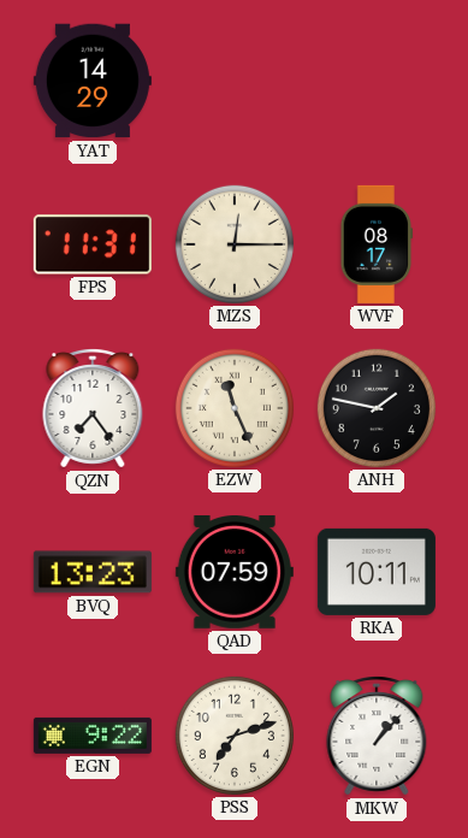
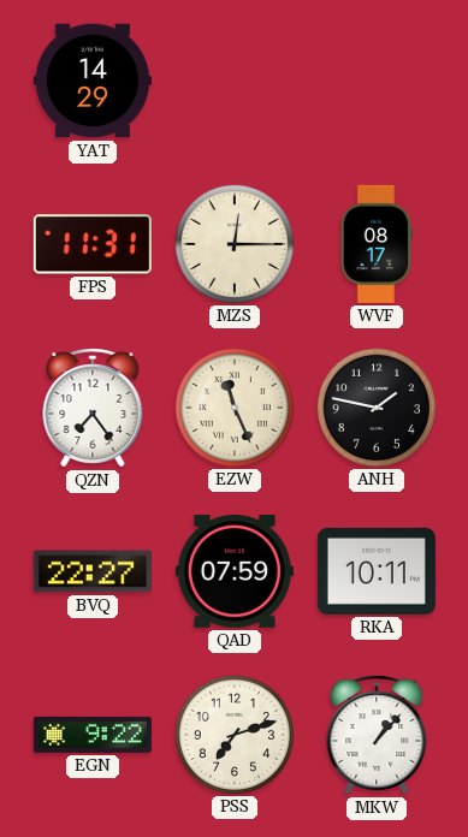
BVQ: 13:23 -> 22:27
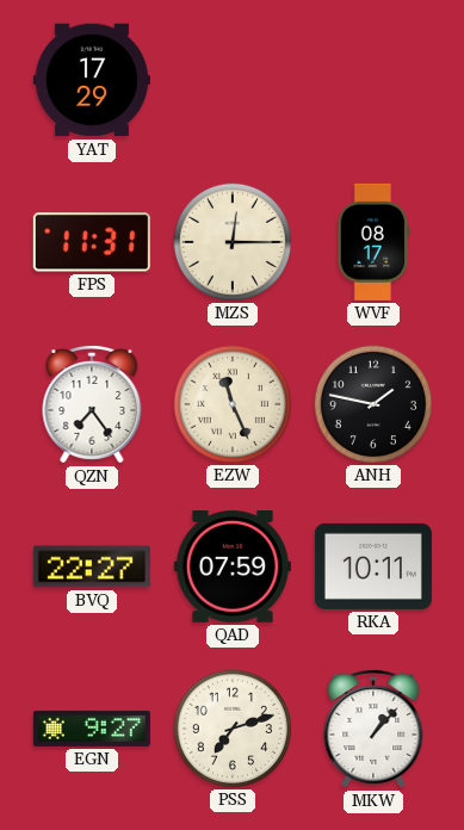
YAT: 14:29 -> 17:29
EGN: 9:22 -> 9:27
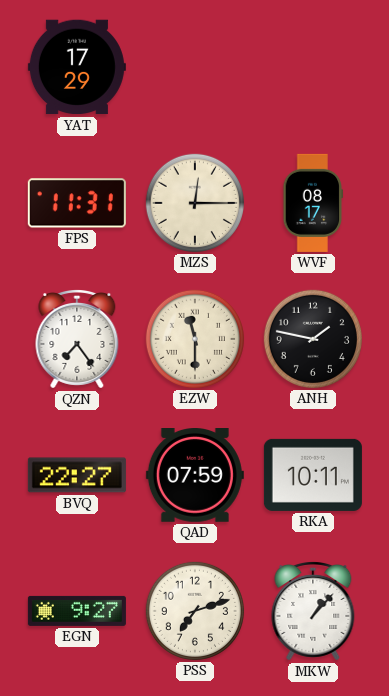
EZW: 11:26 -> 11:30
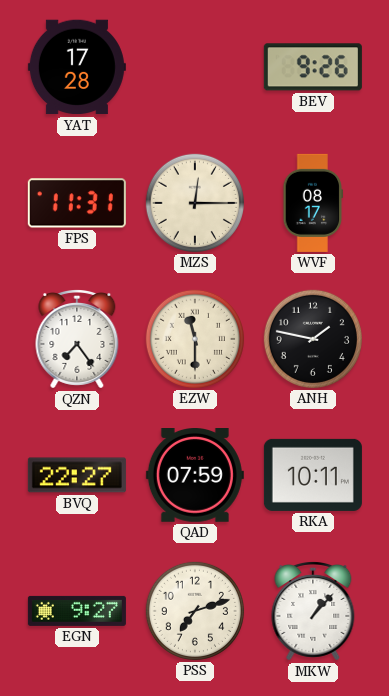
YAT: 17:29 -> 17:28
BEV: none -> 9:26
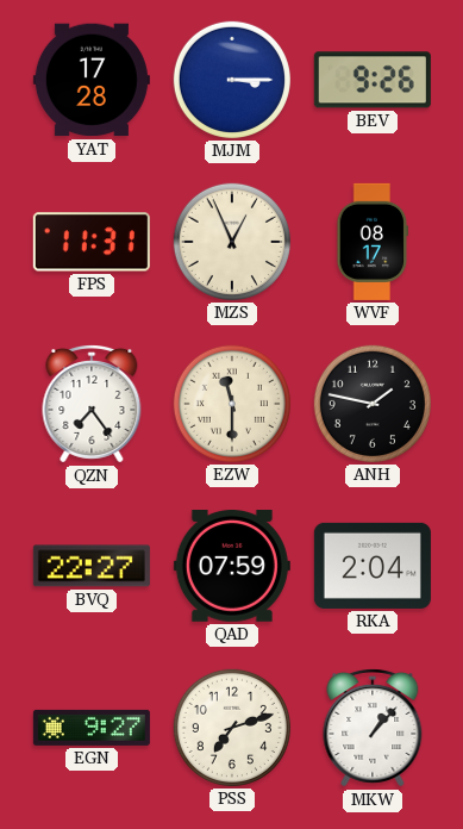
MJM: none -> 3:15
MZS: 12:15 -> 12:56
RKA: 10:11 -> 2:04
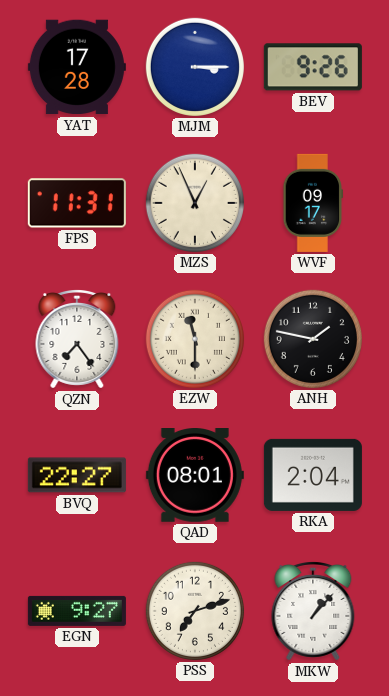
WVF: 08:17 -> 09:17
QAD: 07:59 -> 08:01
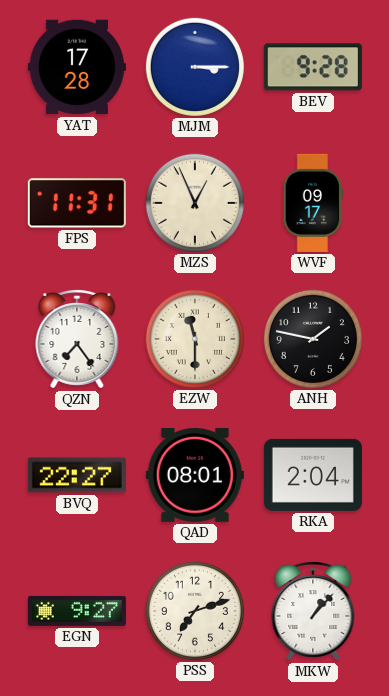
BEV: 9:26 -> 9:28
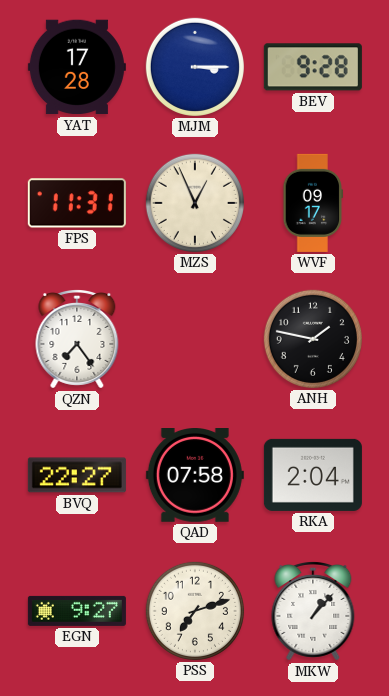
EZW: 11:30 -> none
QAD: 08:01 -> 07:58
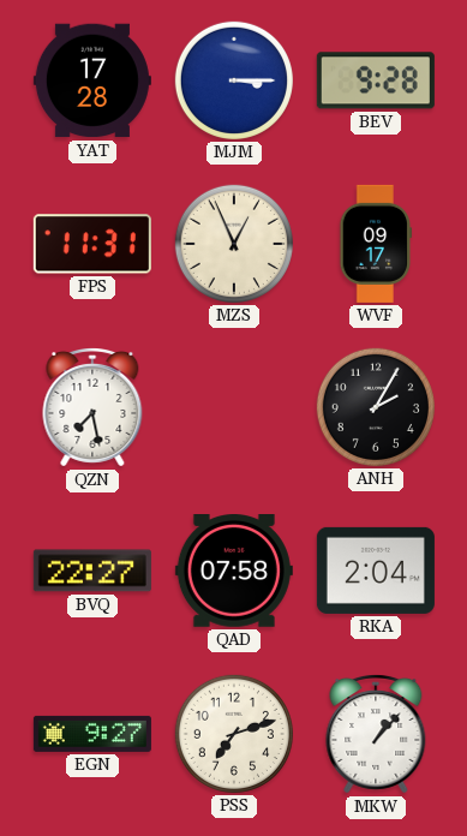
QZN: 7:24 -> 7:28
ANH: 1:47 -> 2:05
